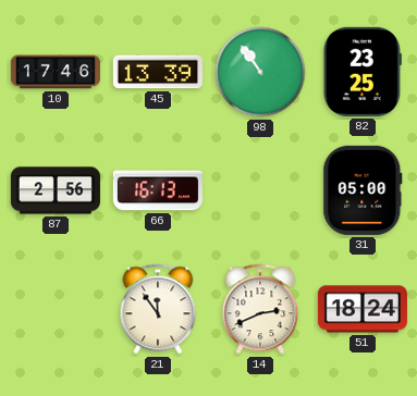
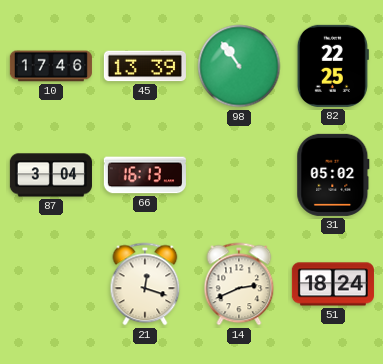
82: 23:25 -> 22:25
87: 2:56 -> 3:04
31: 05:00 -> 05:02
21: 11:54 -> 12:18
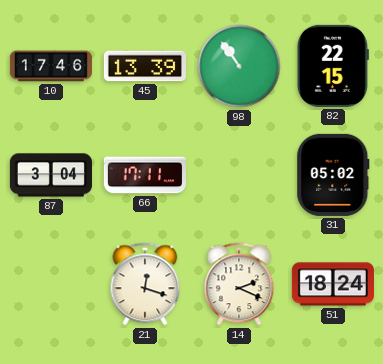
82: 22:25 -> 22:15
66: 16:13 -> 17:11
14: 2:41 -> 2:19
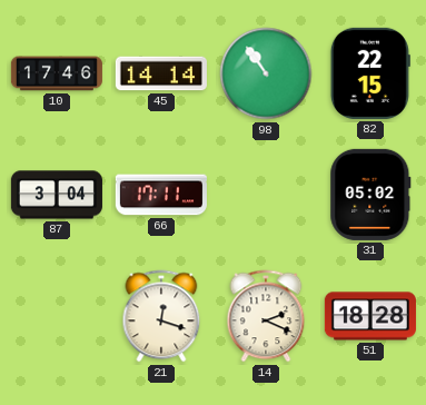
45: 13:39 -> 14:14
51: 18:24 -> 18:28
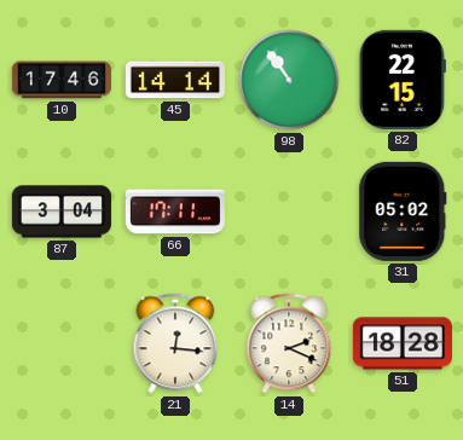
21: 12:18 -> 12:16
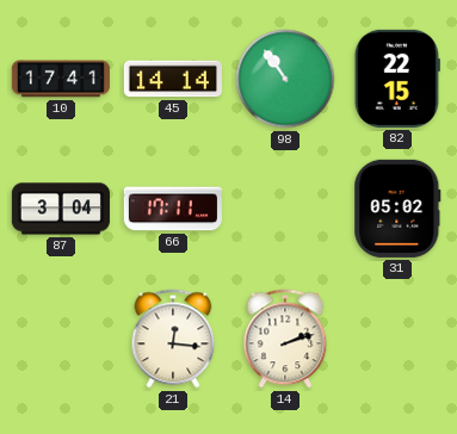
10: 17:46 -> 17:41
14: 2:19 -> 2:12
51: 18:28 -> none
